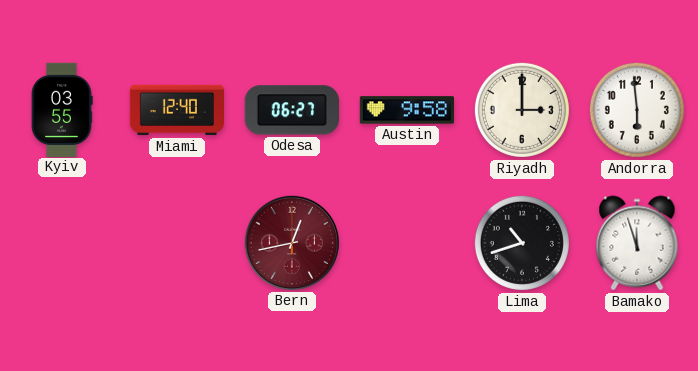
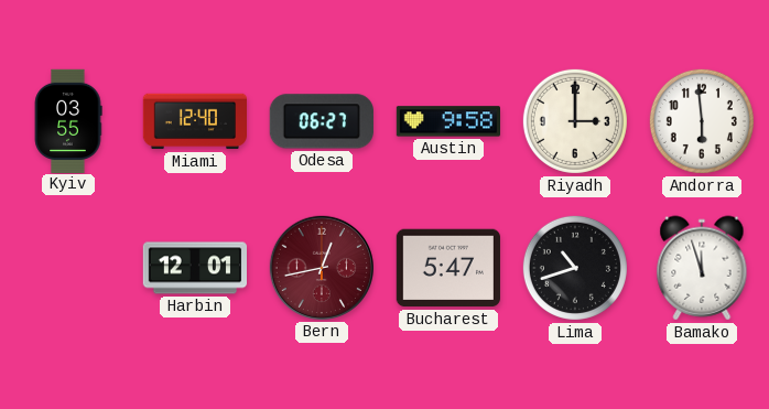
Harbin: none -> 12:01
Bucharest: none -> 5:47
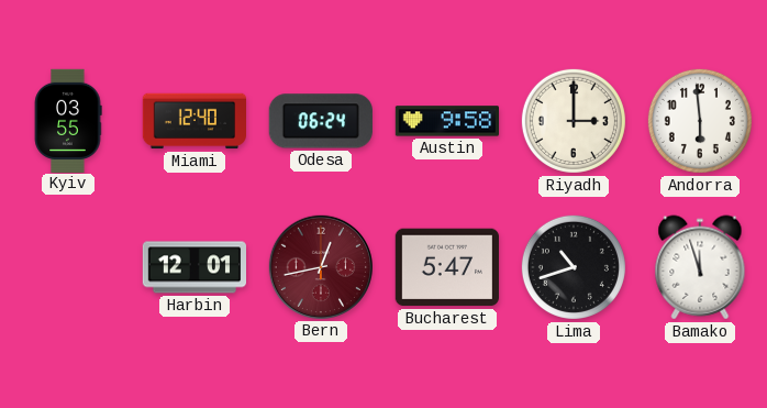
Odesa: 06:27 -> 06:24
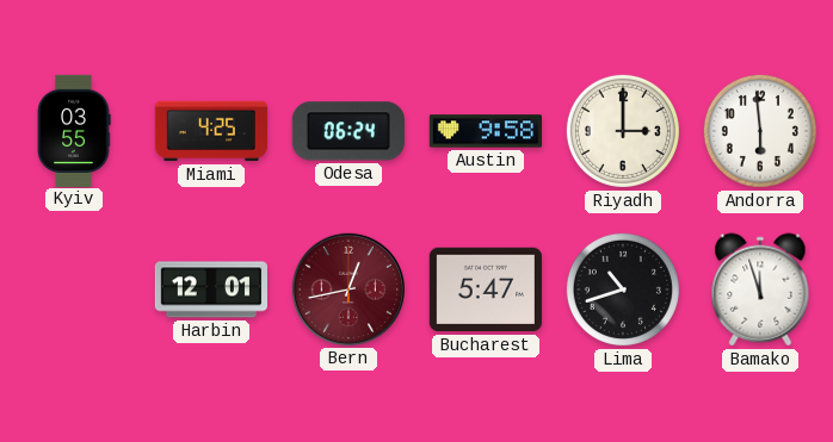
Miami: 12:40 -> 4:25
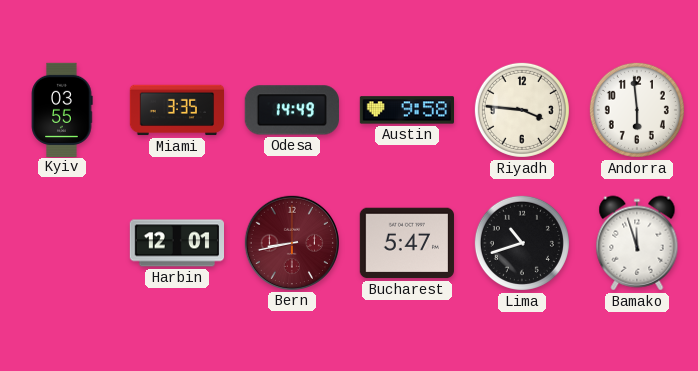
Miami: 4:25 -> 3:35
Odesa: 06:24 -> 14:49
Riyadh: 3:00 -> 3:46
Bern: 12:43 -> 8:43
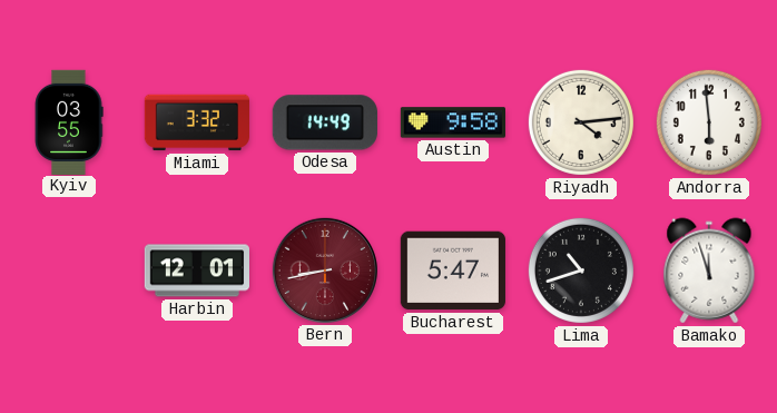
Miami: 3:35 -> 3:32
Riyadh: 3:46 -> 4:14
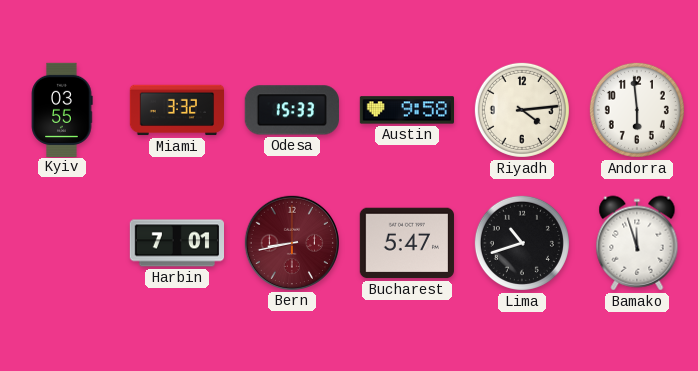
Odesa: 14:49 -> 15:33
Harbin: 12:01 -> 7:01
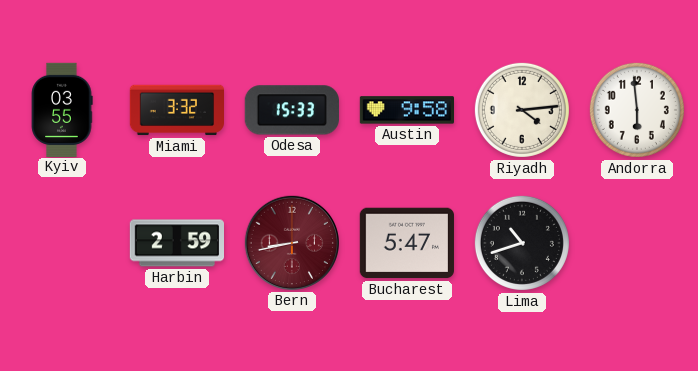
Harbin: 7:01 -> 2:59
Bamako: 11:57 -> none
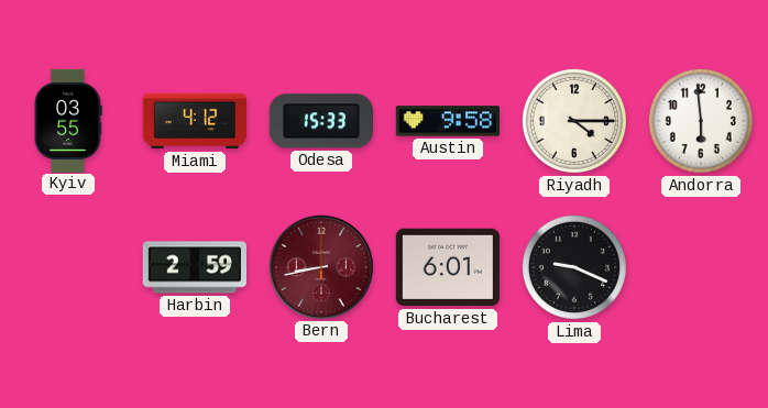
Miami: 3:32 -> 4:12
Riyadh: 4:14 -> 4:15
Bucharest: 5:47 -> 6:01
Lima: 10:42 -> 9:19
